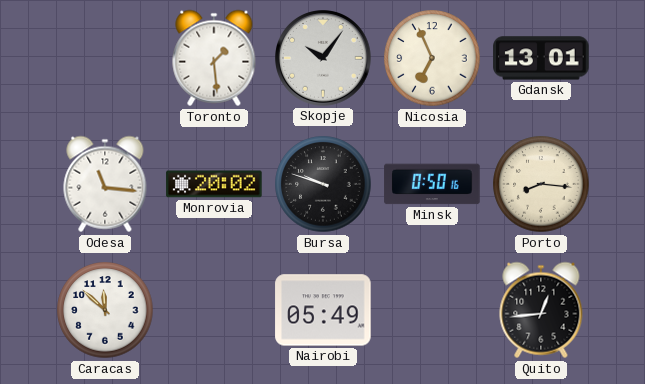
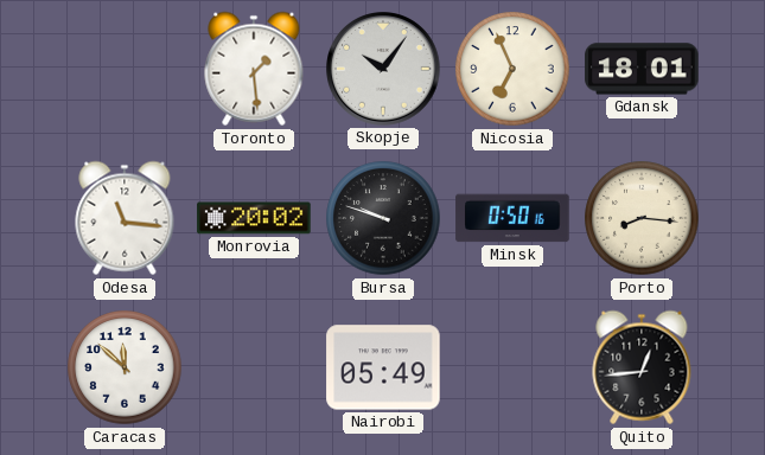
Gdansk: 13:01 -> 18:01
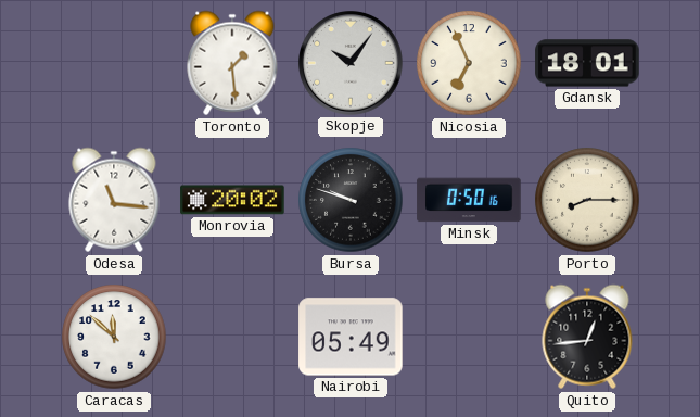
Porto: 8:16 -> 8:15
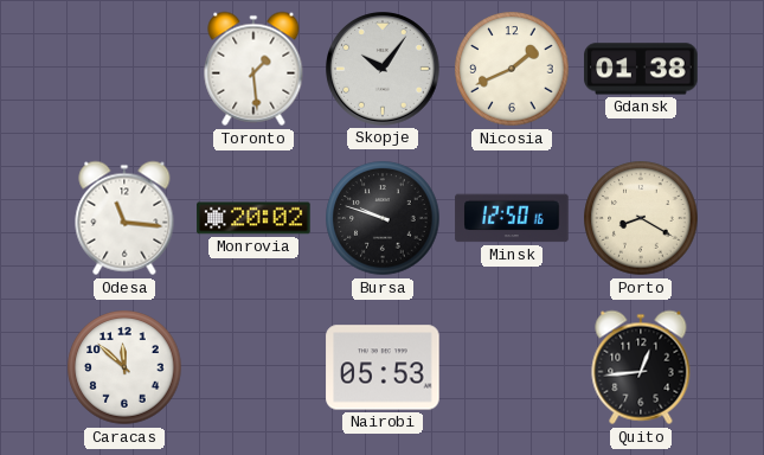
Nicosia: 6:56 -> 1:41
Gdansk: 18:01 -> 01:38
Minsk: 0:50 -> 12:50
Porto: 8:15 -> 8:20
Nairobi: 05:49 -> 05:53
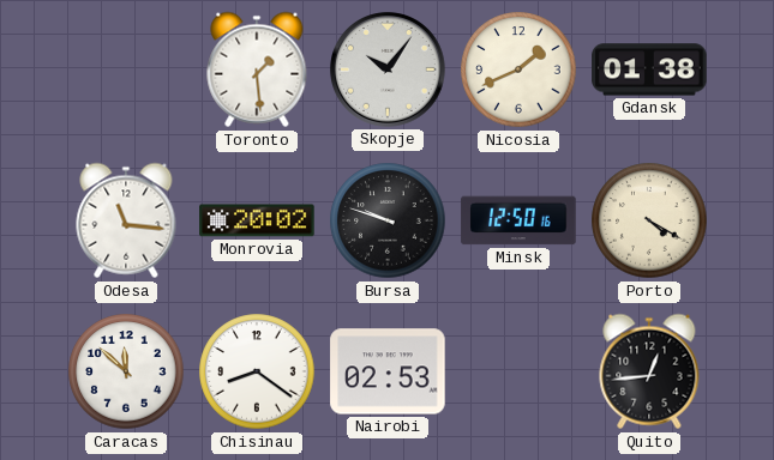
Porto: 8:20 -> 4:20
Chisinau: none -> 8:21
Nairobi: 05:53 -> 02:53
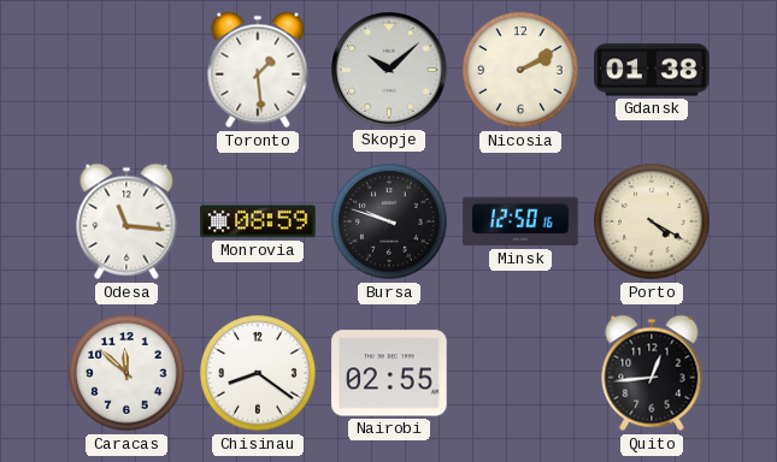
Skopje: 10:06 -> 10:08
Nicosia: 1:41 -> 2:10
Monrovia: 20:02 -> 08:59
Nairobi: 02:53 -> 02:55
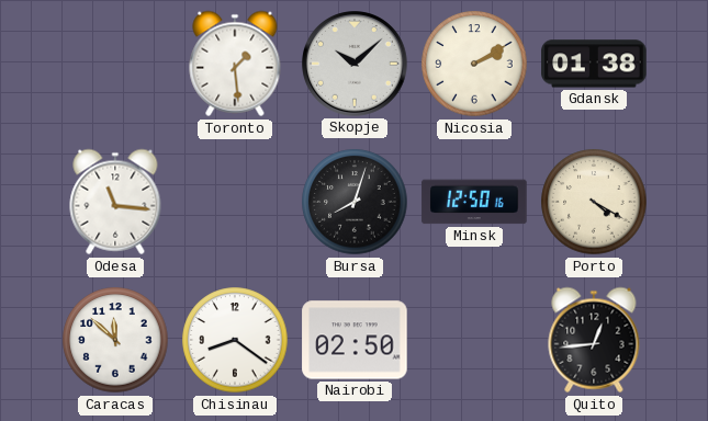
Monrovia: 08:59 -> none
Bursa: 9:48 -> 8:03
Nairobi: 02:55 -> 02:50
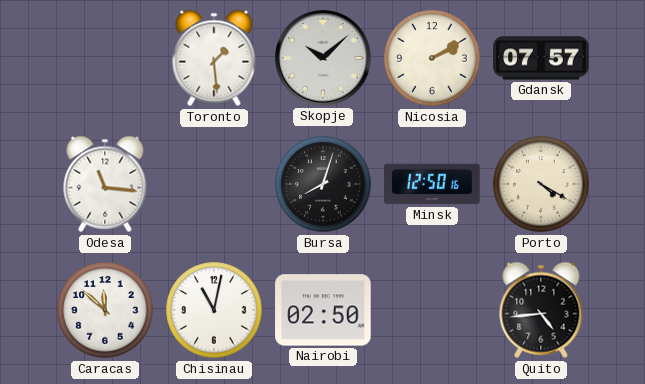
Gdansk: 01:38 -> 07:57
Chisinau: 8:21 -> 11:02
Quito: 12:44 -> 4:44
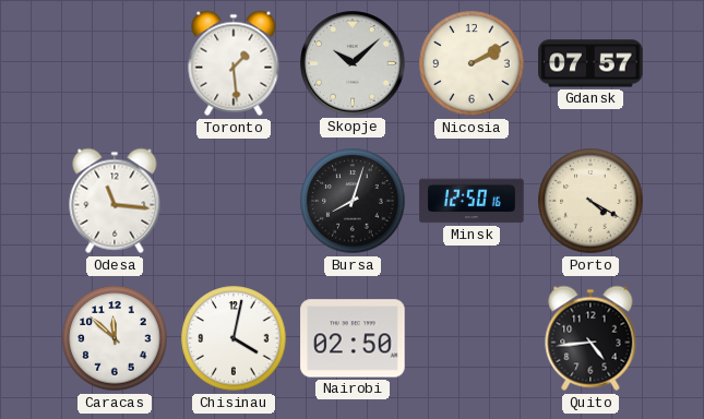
Chisinau: 11:02 -> 4:02
